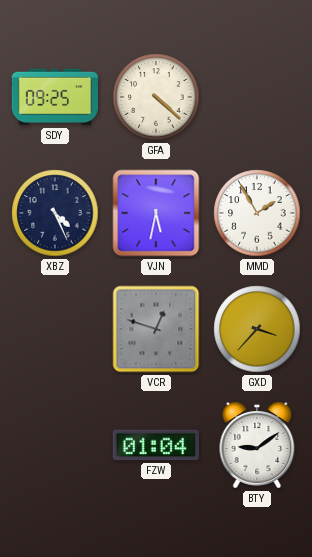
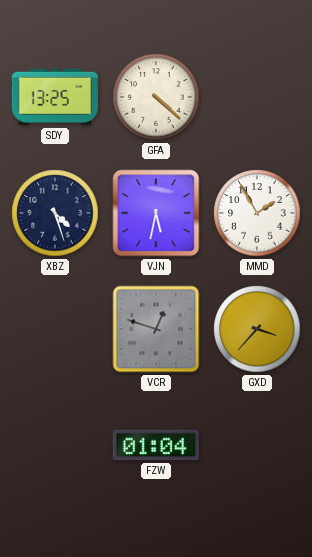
SDY: 09:25 -> 13:25
XBZ: 4:26 -> 4:27
BTY: 9:09 -> none
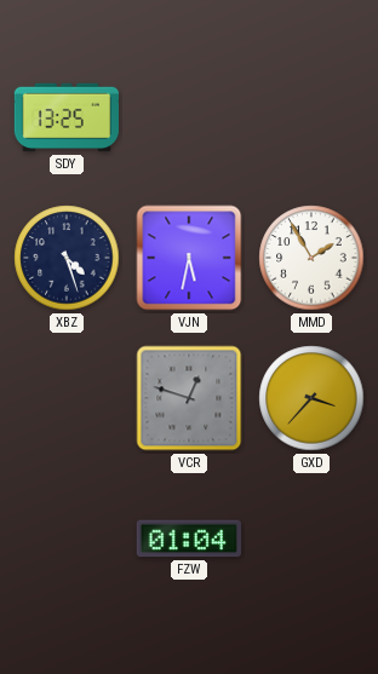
GFA: 4:22 -> none
